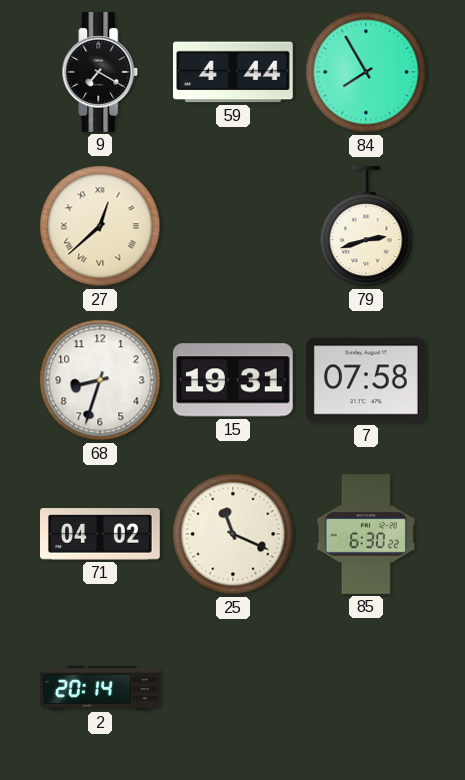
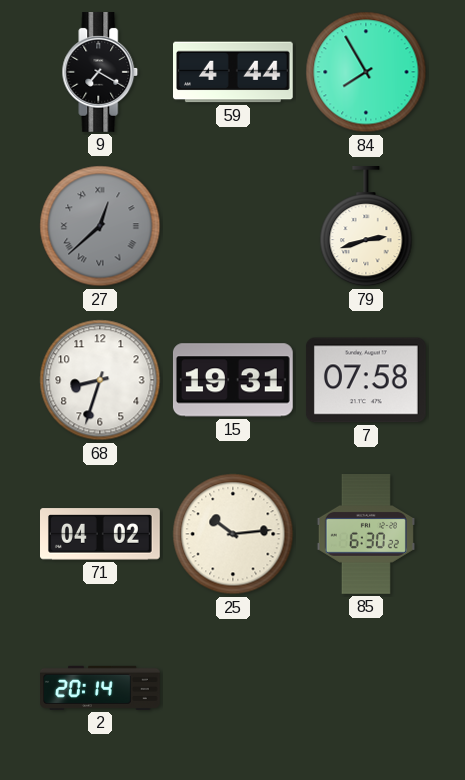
27 dial: cream -> grey
25: 11:19 -> 10:14
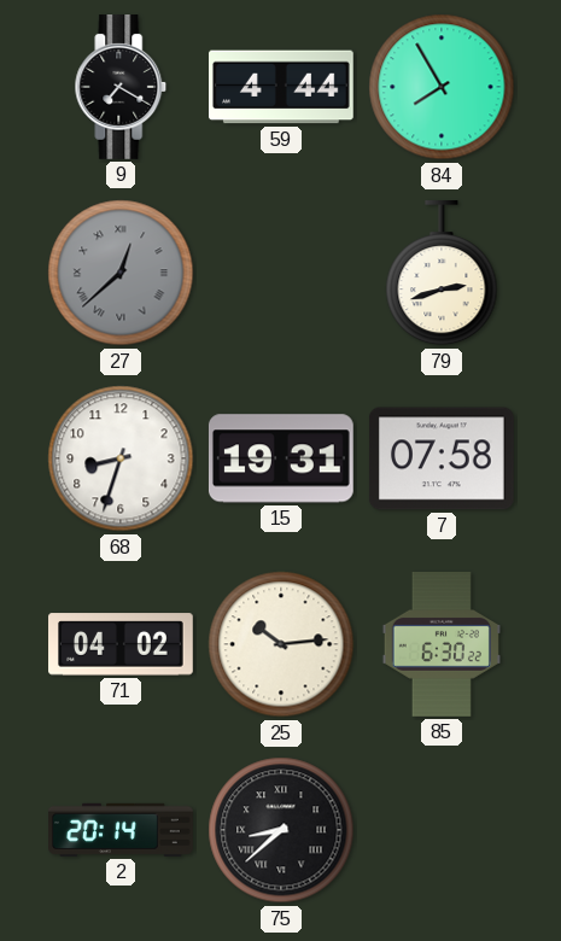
75: none -> 8:38
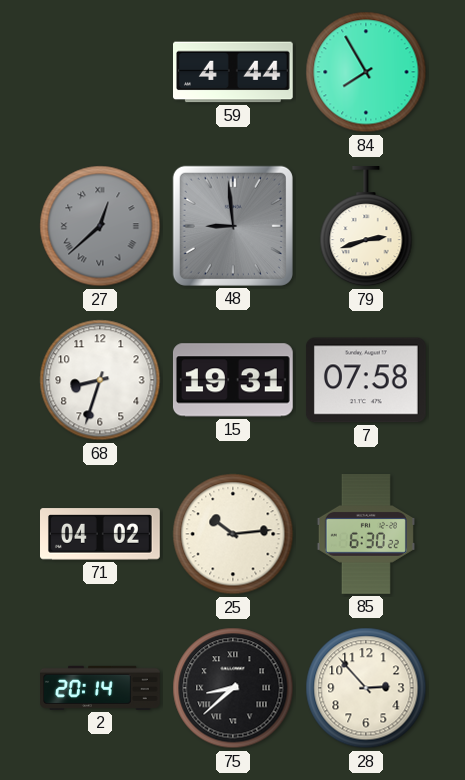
9: 7:20 -> none
48: none -> 8:59
28: none -> 2:53
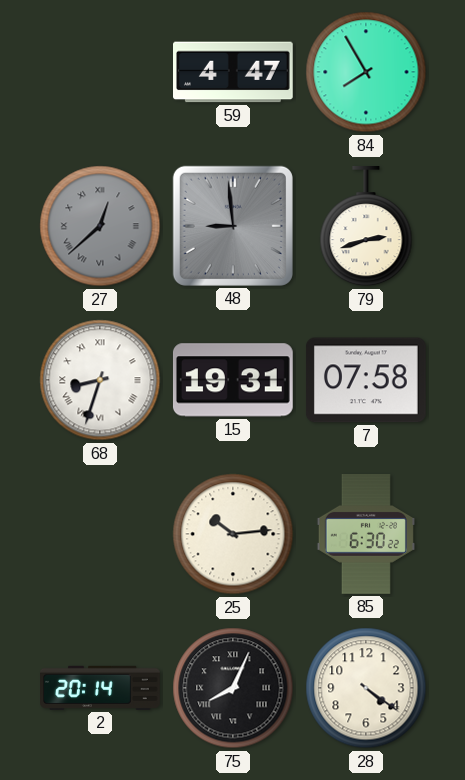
59: 4:44 -> 4:47
68 numerals: Arabic -> Roman
71: 04:02 -> none
75: 8:38 -> 8:04
28: 2:53 -> 4:21
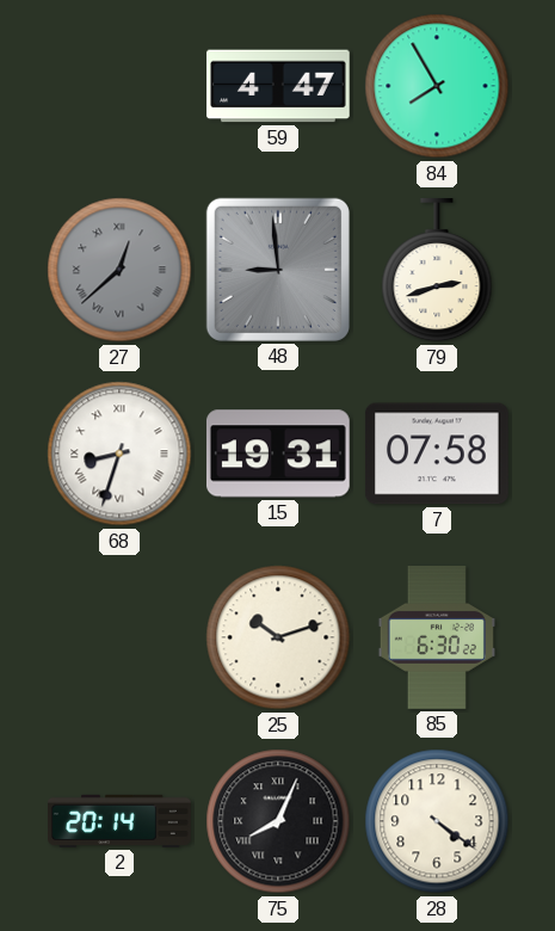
25: 10:14 -> 10:12
